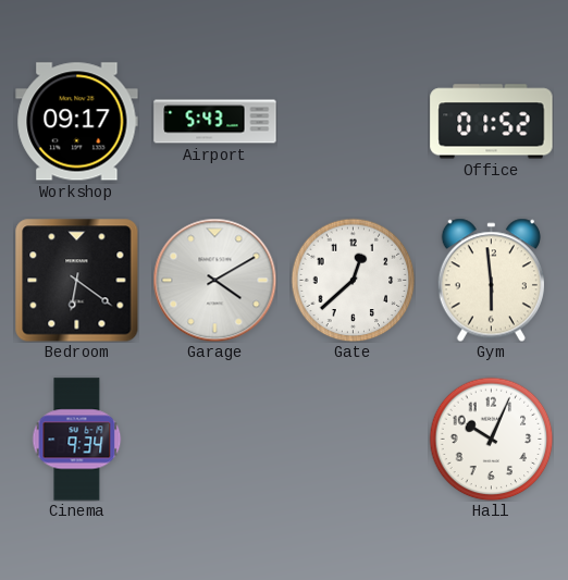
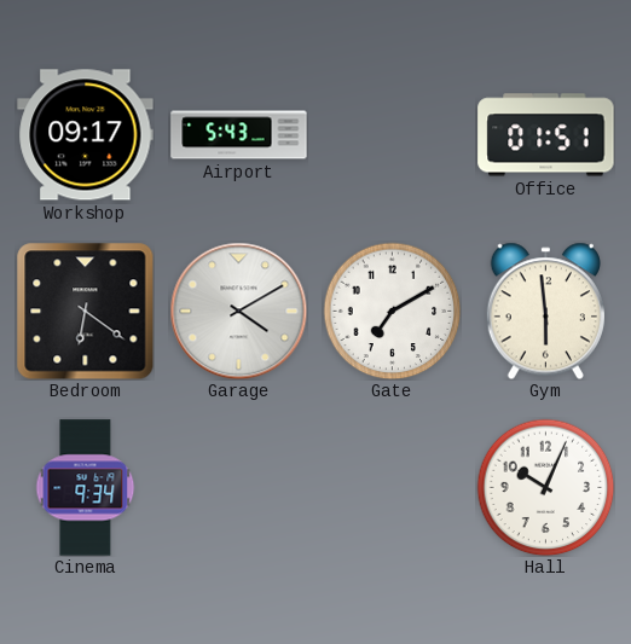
Office: 01:52 -> 01:51
Gate: 12:38 -> 7:10
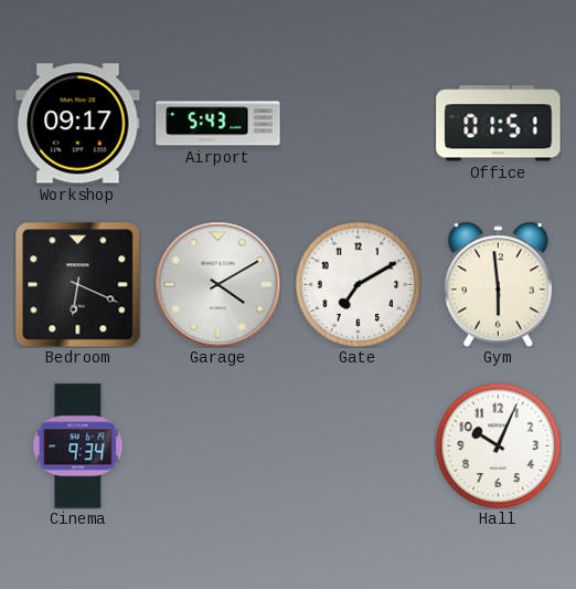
Bedroom: 6:21 -> 6:19
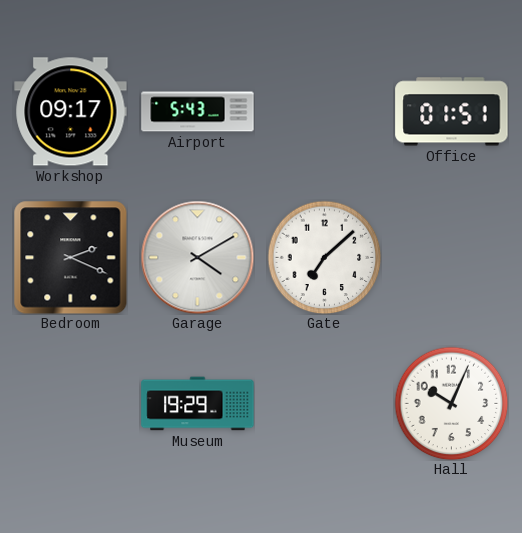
Bedroom: 6:19 -> 2:19
Gate: 7:10 -> 7:08
Gym: 5:59 -> none
Cinema: 9:34 -> none
Museum: none -> 19:29
